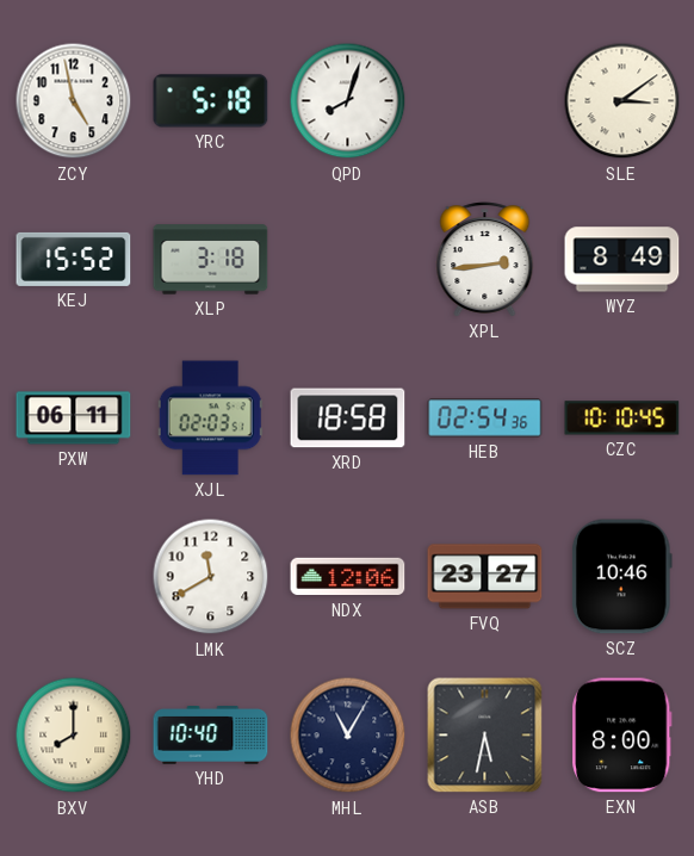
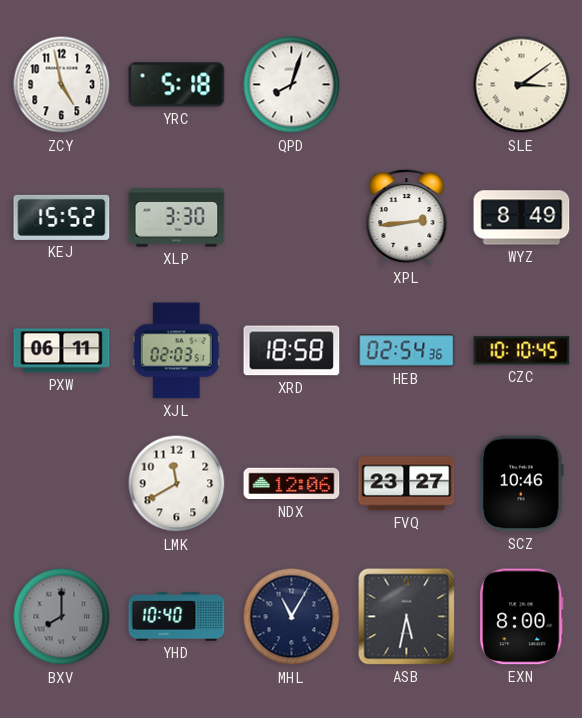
XLP: 3:18 -> 3:30
BXV dial: cream -> grey
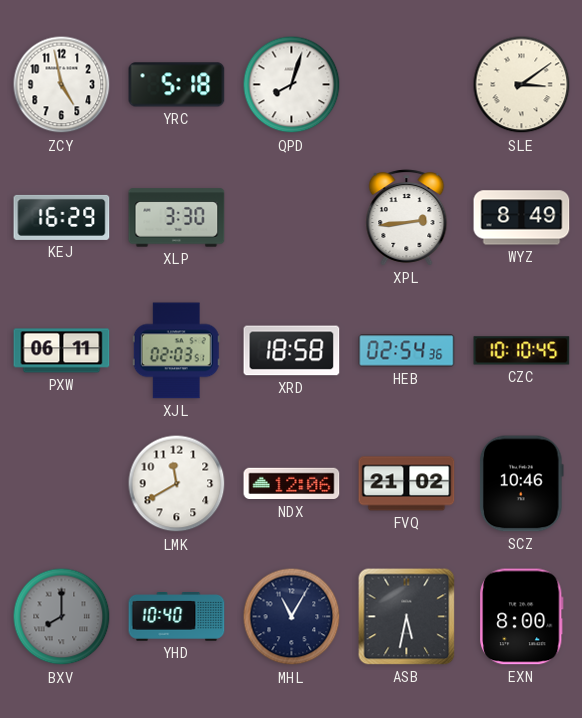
KEJ: 15:52 -> 16:29
FVQ: 23:27 -> 21:02
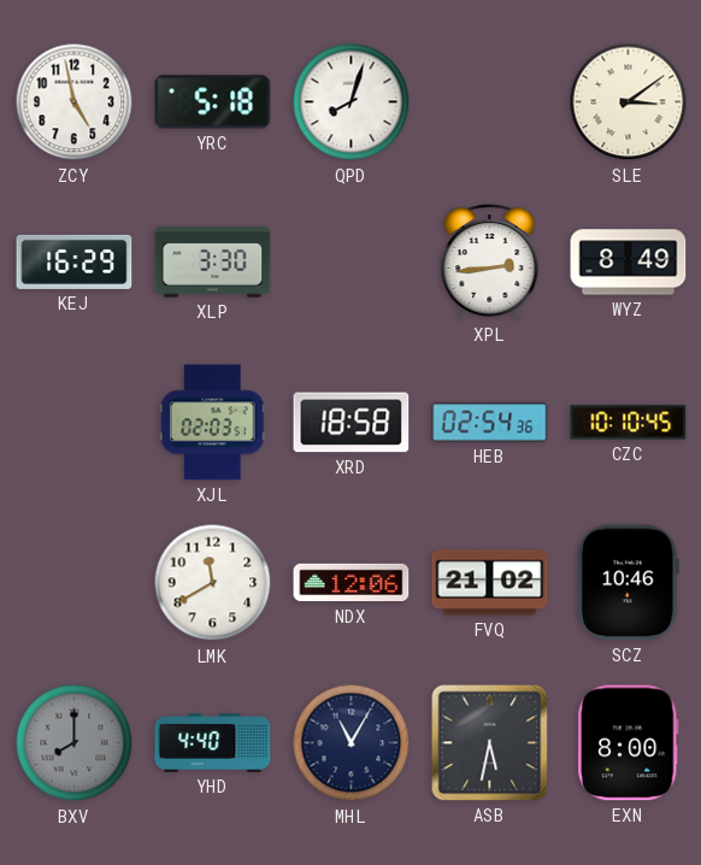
PXW: 06:11 -> none
YHD: 10:40 -> 4:40
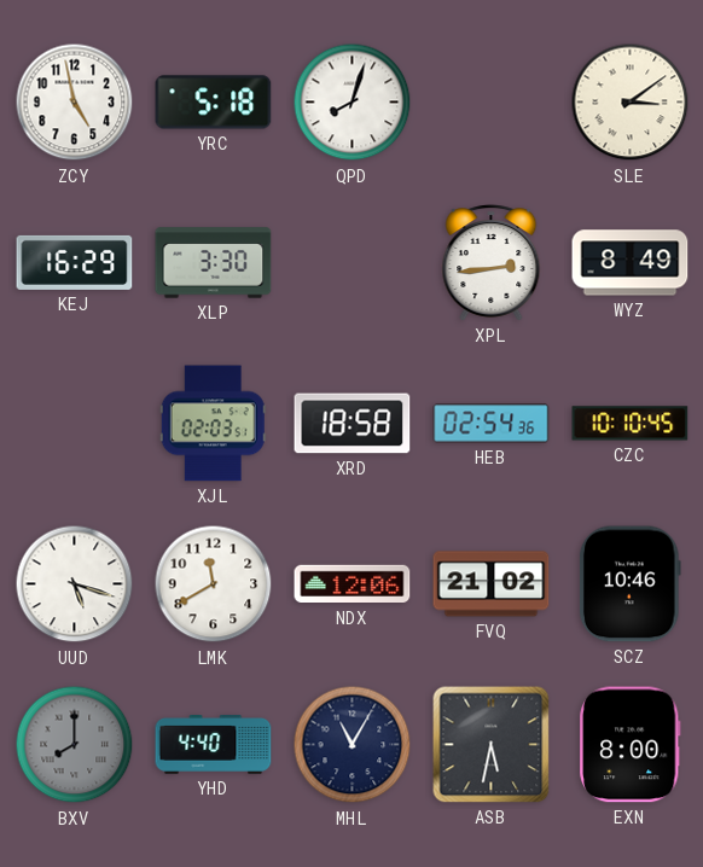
UUD: none -> 5:18
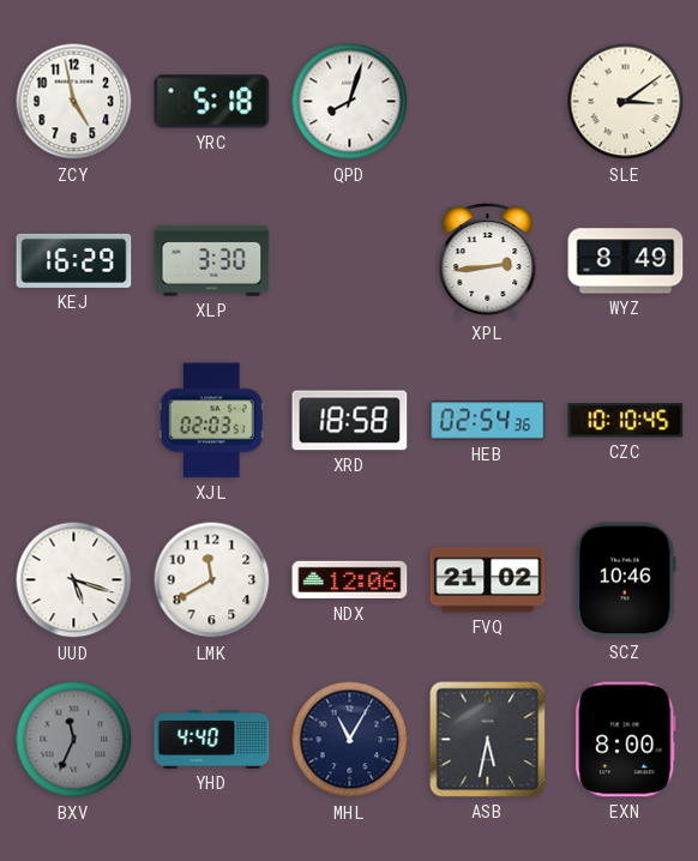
BXV: 8:00 -> 11:34
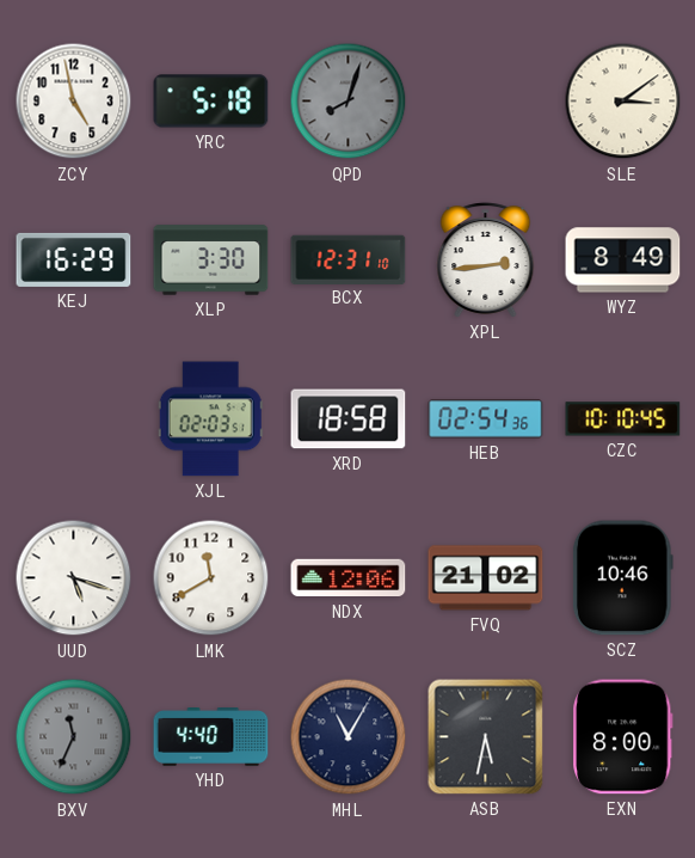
QPD dial: white -> grey
BCX: none -> 12:31
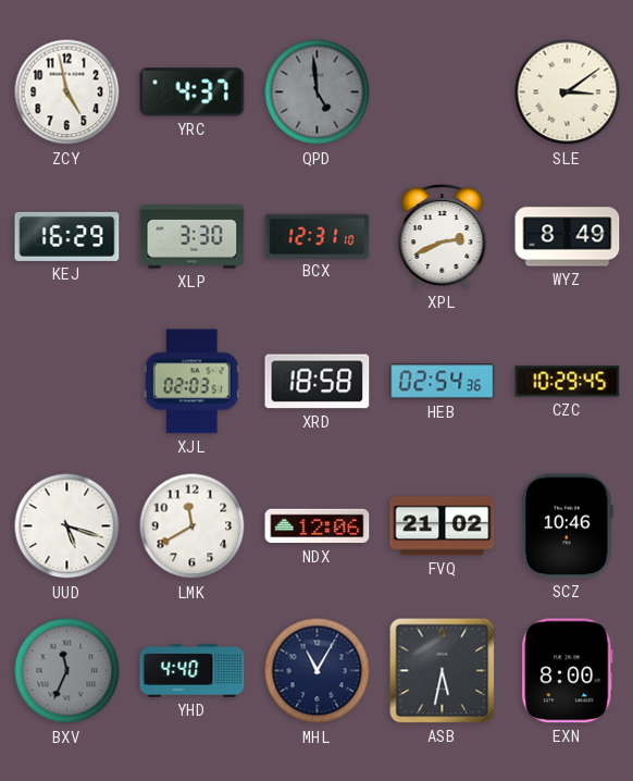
YRC: 5:18 -> 4:37
QPD: 8:03 -> 4:59
XPL: 2:44 -> 2:41
CZC: 10:10 -> 10:29
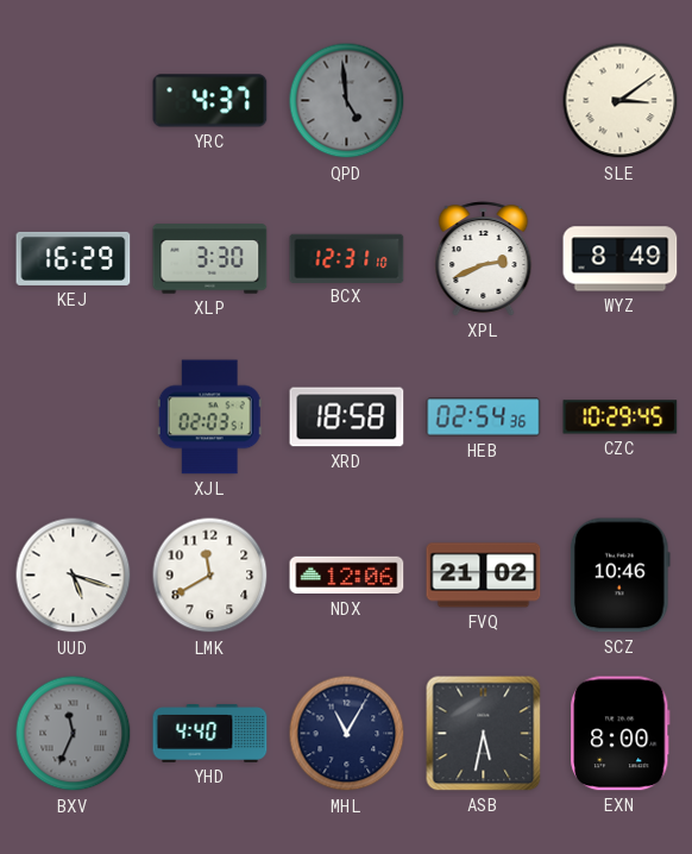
ZCY: 4:58 -> none
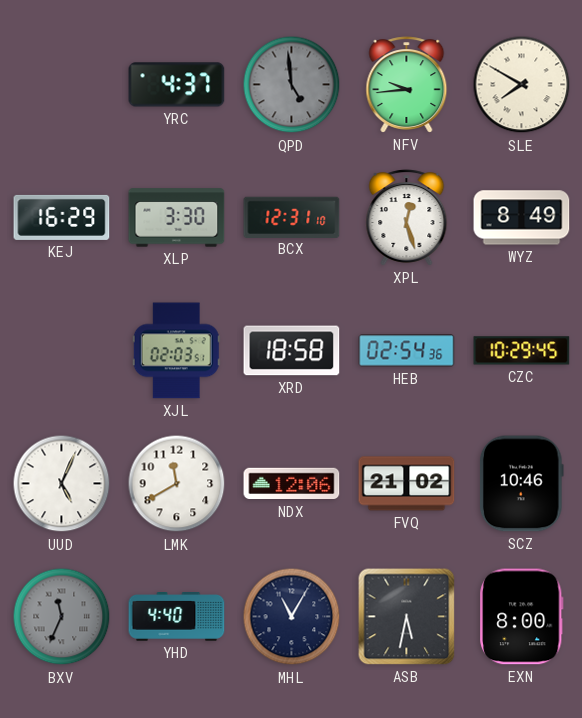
NFV: none -> 9:44
SLE: 3:09 -> 7:50
XPL: 2:41 -> 12:27
UUD: 5:18 -> 5:04
